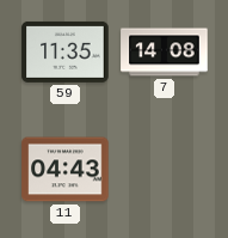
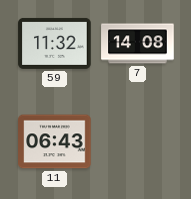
59: 11:35 -> 11:32
11: 04:43 -> 06:43
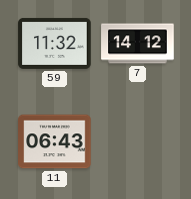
7: 14:08 -> 14:12
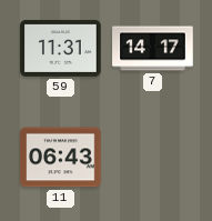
59: 11:32 -> 11:31
7: 14:12 -> 14:17
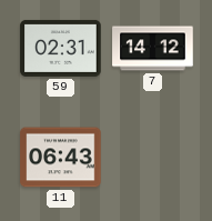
59: 11:31 -> 02:31
7: 14:17 -> 14:12
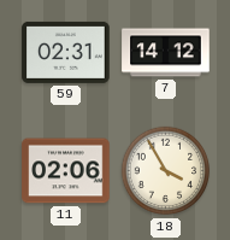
11: 06:43 -> 02:06
18: none -> 3:55
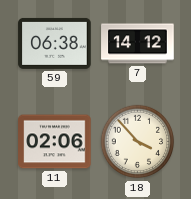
59: 02:31 -> 06:38
18: 3:55 -> 3:53
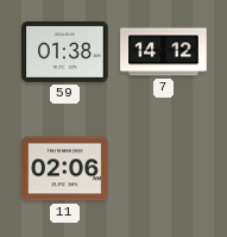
59: 06:38 -> 01:38
18: 3:53 -> none
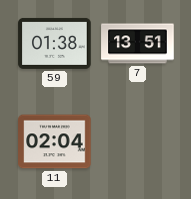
7: 14:12 -> 13:51
11: 02:06 -> 02:04
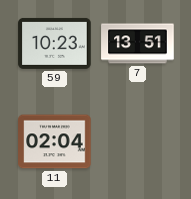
59: 01:38 -> 10:23
